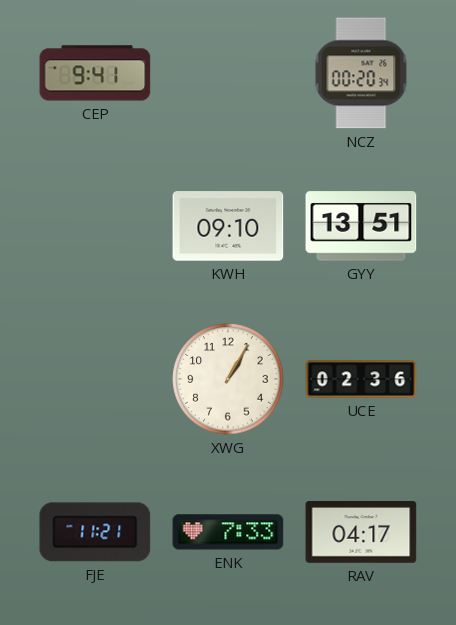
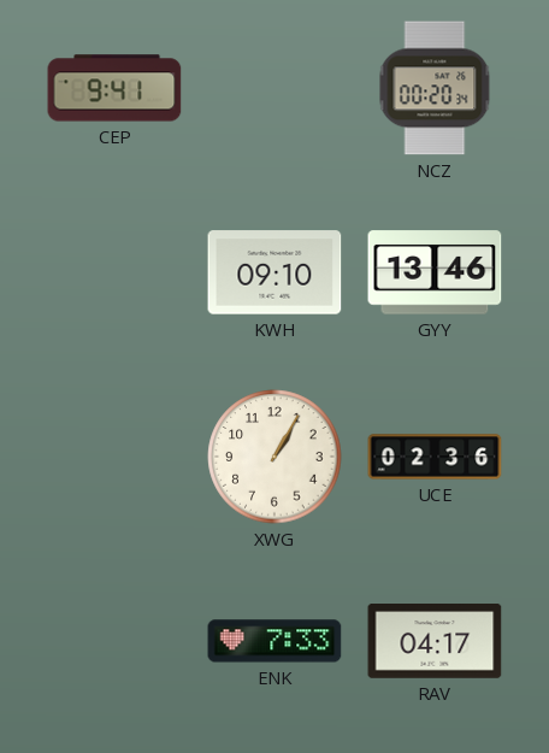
GYY: 13:51 -> 13:46
FJE: 11:21 -> none
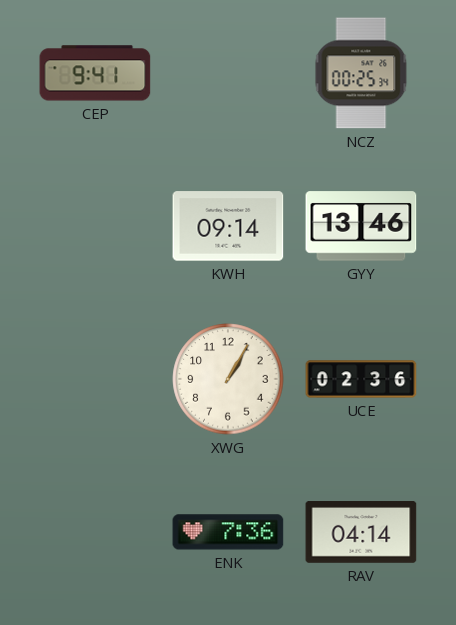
NCZ: 00:20 -> 00:25
KWH: 09:10 -> 09:14
ENK: 7:33 -> 7:36
RAV: 04:17 -> 04:14
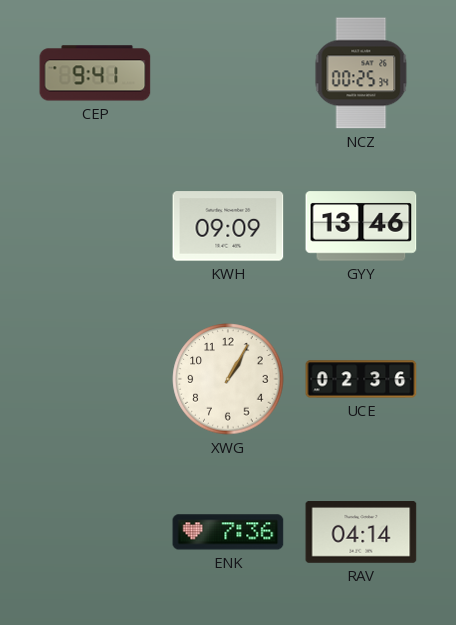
KWH: 09:14 -> 09:09
